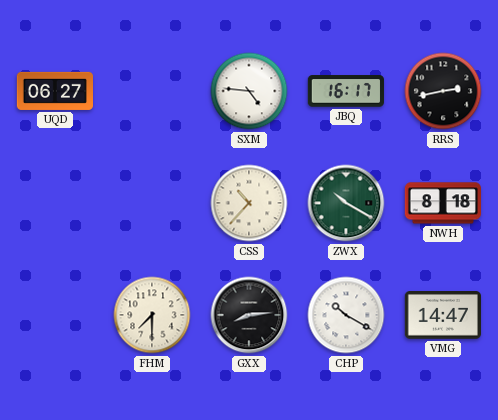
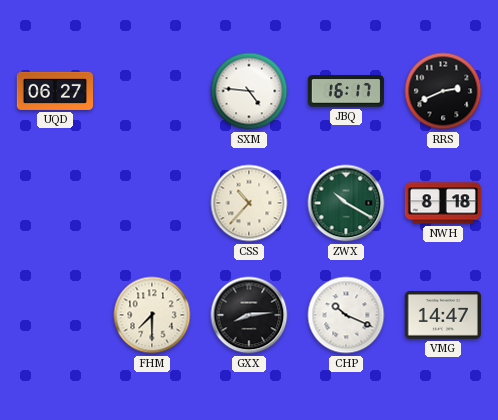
RRS: 2:43 -> 2:41
CHP: 10:20 -> 10:19
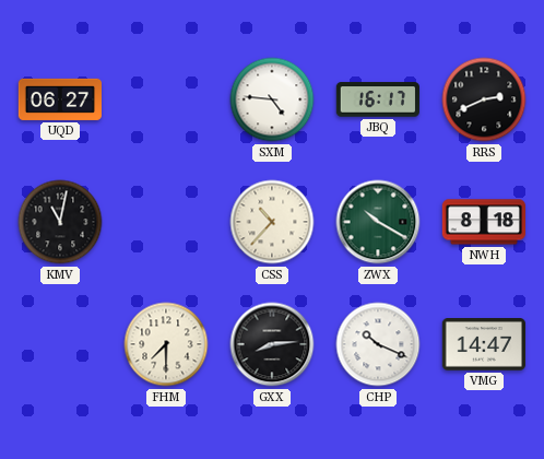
KMV: none -> 11:02
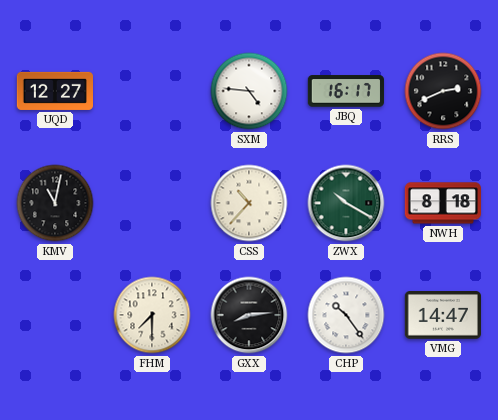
UQD: 06:27 -> 12:27
CHP: 10:19 -> 10:24
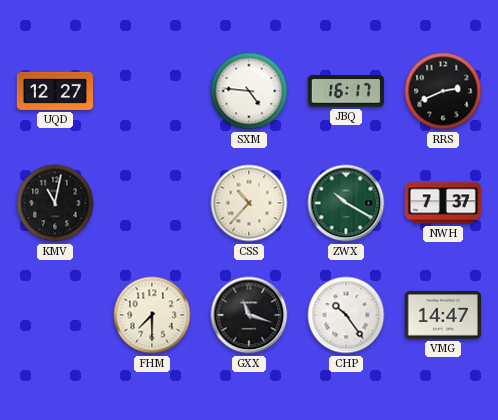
NWH: 8:18 -> 7:37
GXX: 8:14 -> 11:18
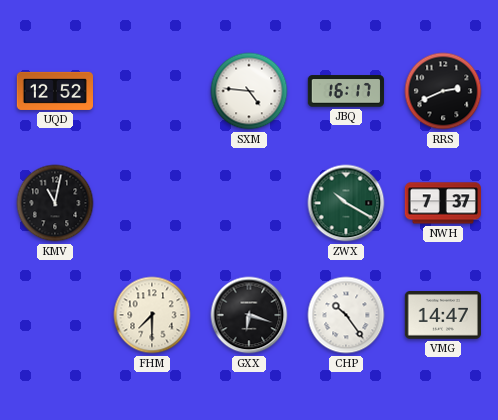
UQD: 12:27 -> 12:52
CSS: 10:37 -> none
GXX: 11:18 -> 6:18
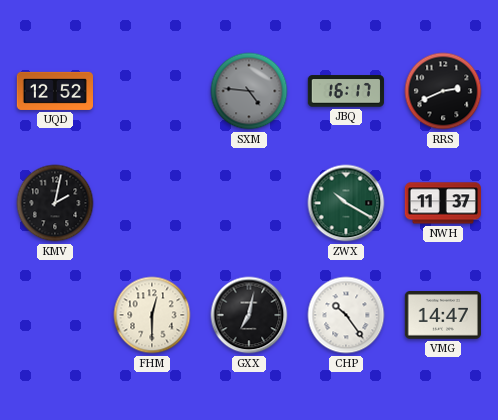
SXM dial: white -> grey
KMV: 11:02 -> 2:02
NWH: 7:37 -> 11:37
FHM: 7:30 -> 12:30
GXX: 6:18 -> 7:02
